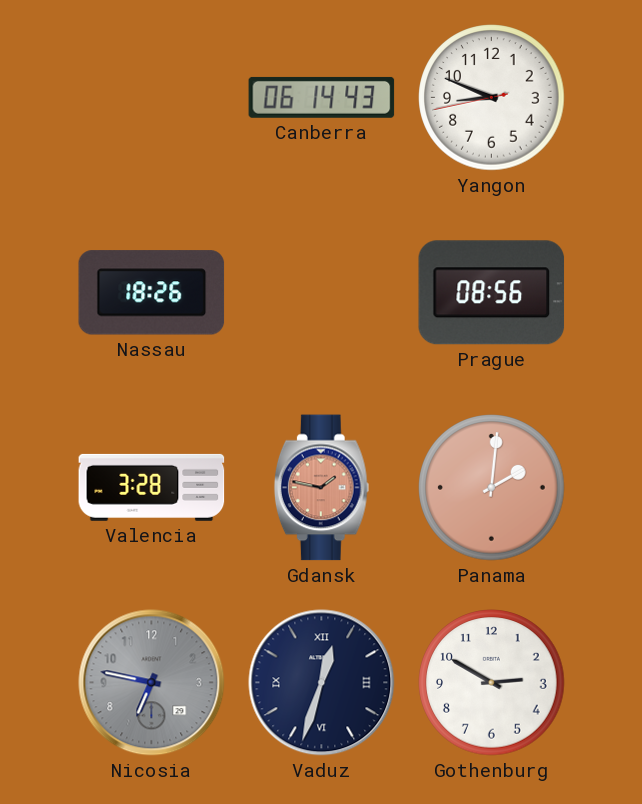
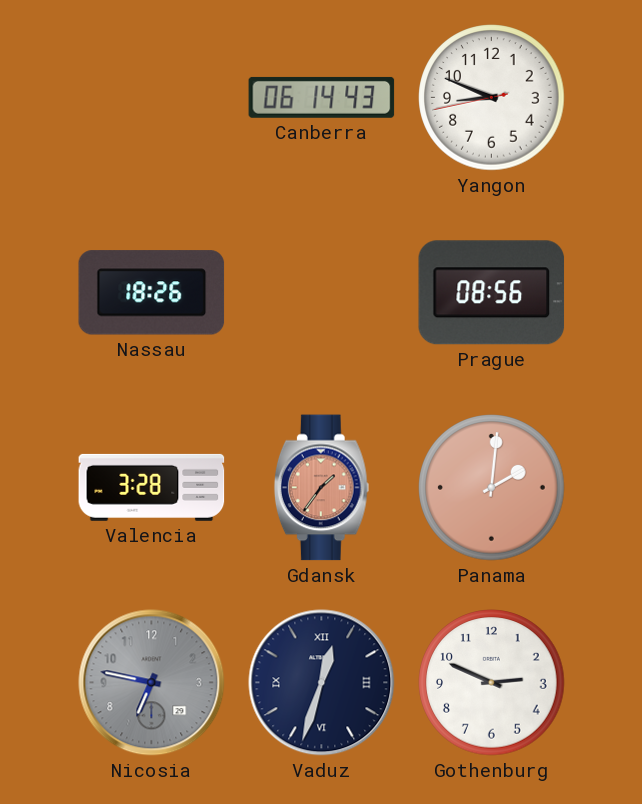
Gdansk: 1:47 -> 1:36
Gothenburg: 2:50 -> 2:49
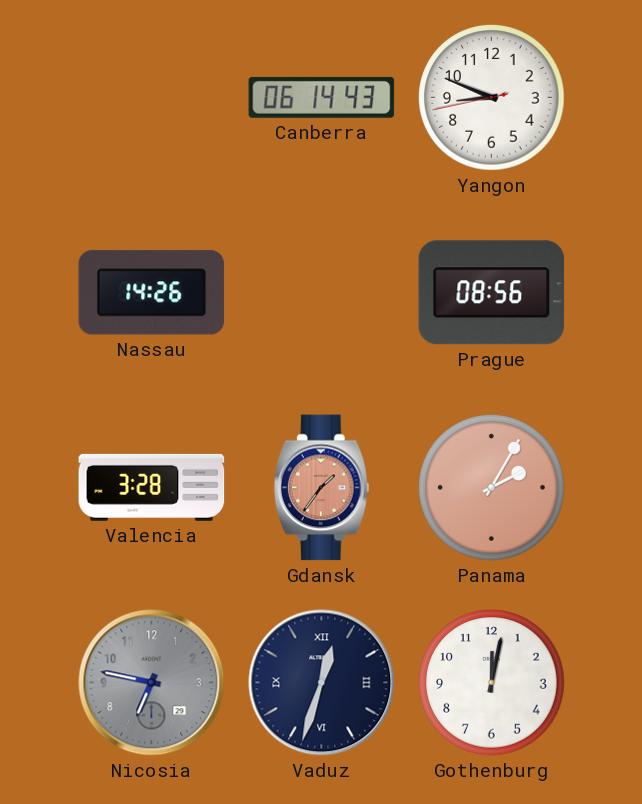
Nassau: 18:26 -> 14:26
Panama: 2:01 -> 2:05
Gothenburg: 2:49 -> 12:02
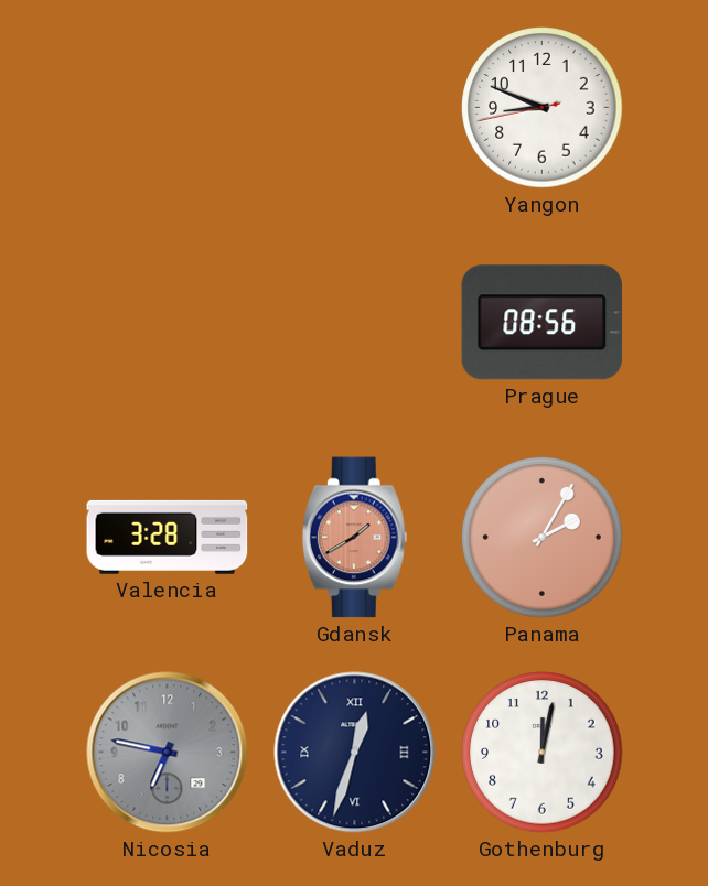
Canberra: 06:14 -> none
Nassau: 14:26 -> none
Gdansk: 1:36 -> 1:40
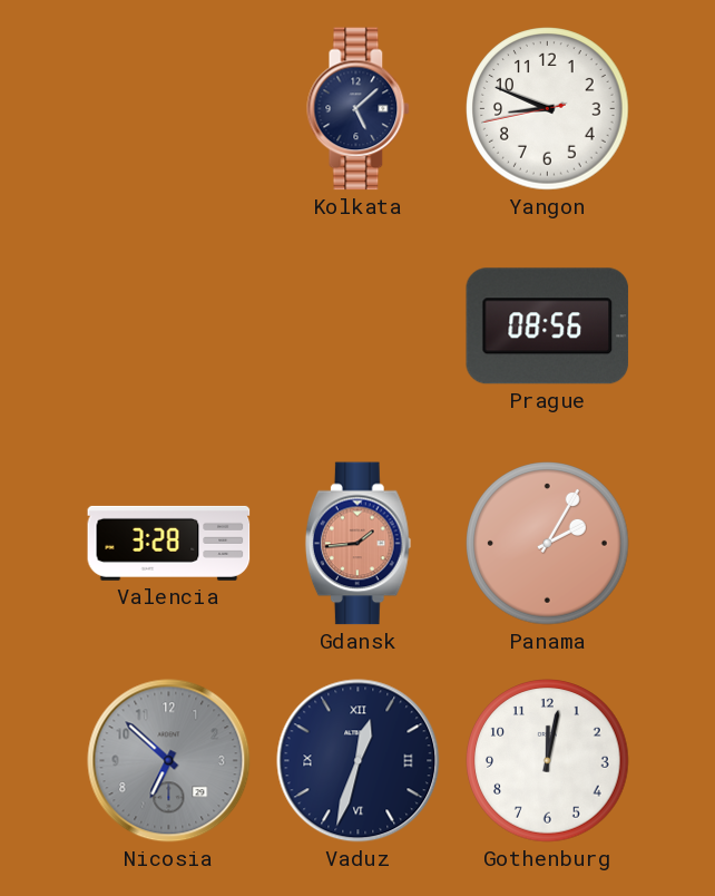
Kolkata: none -> 5:08
Gdansk: 1:40 -> 1:44
Nicosia: 6:47 -> 6:52
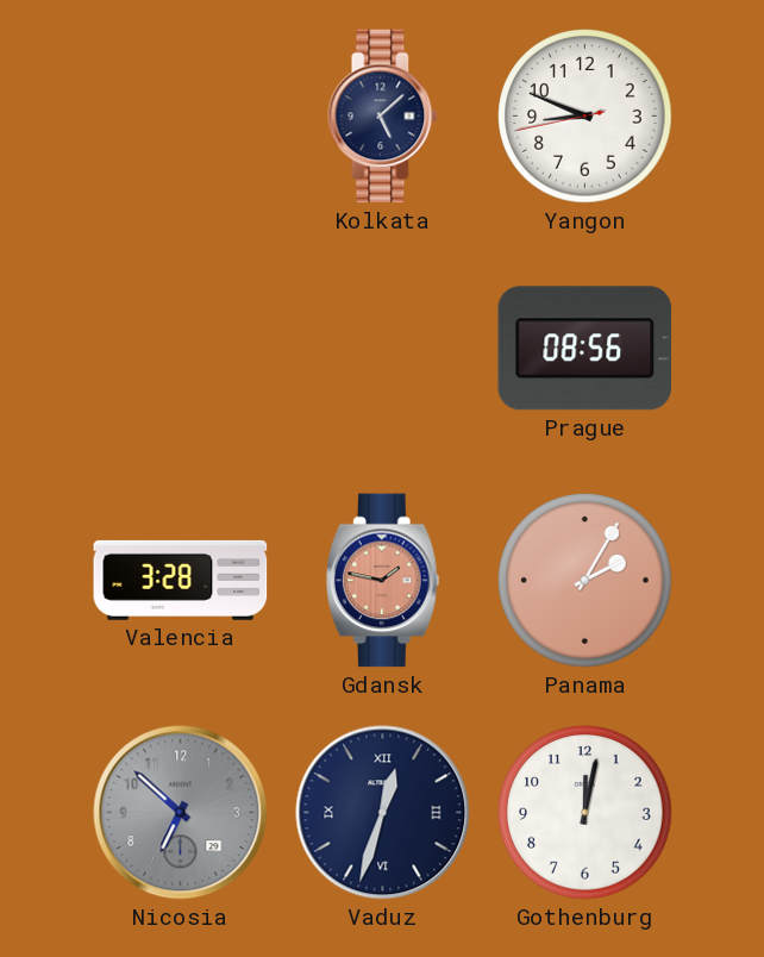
Gdansk: 1:44 -> 1:47
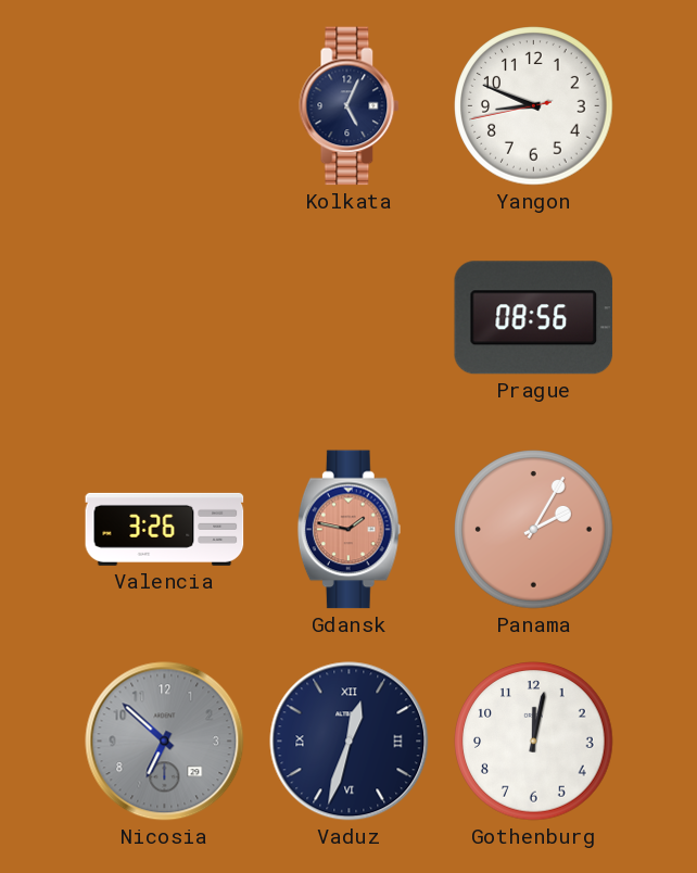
Kolkata: 5:08 -> 5:04
Valencia: 3:28 -> 3:26
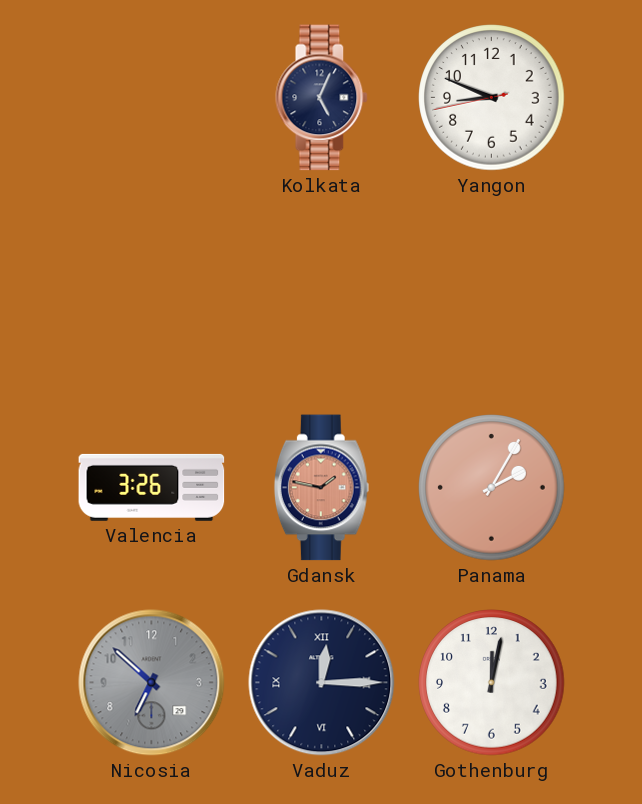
Prague: 08:56 -> none
Vaduz: 12:33 -> 12:15
